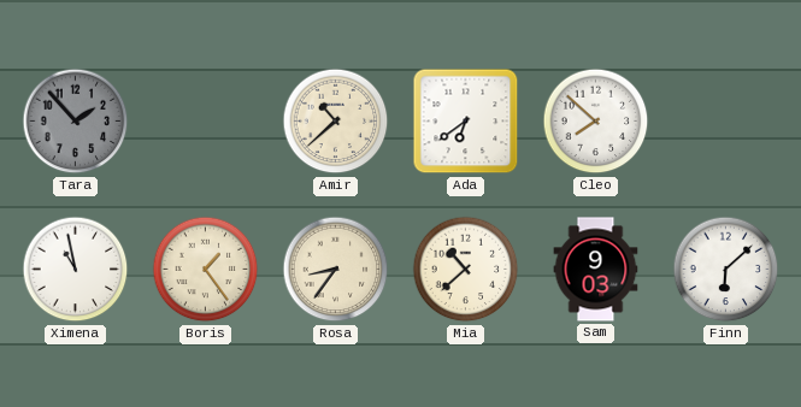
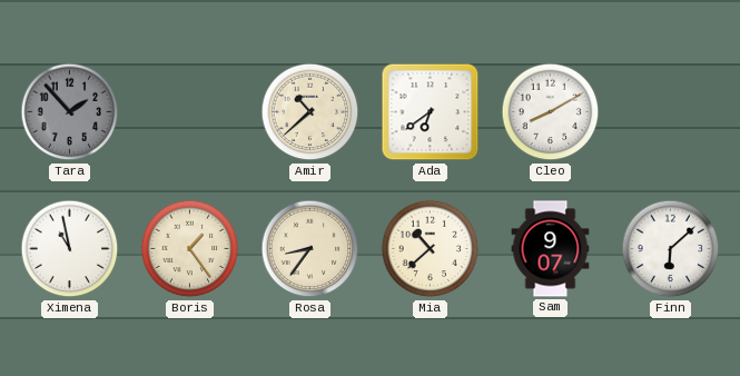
Cleo: 7:52 -> 8:10
Sam: 9:03 -> 9:07
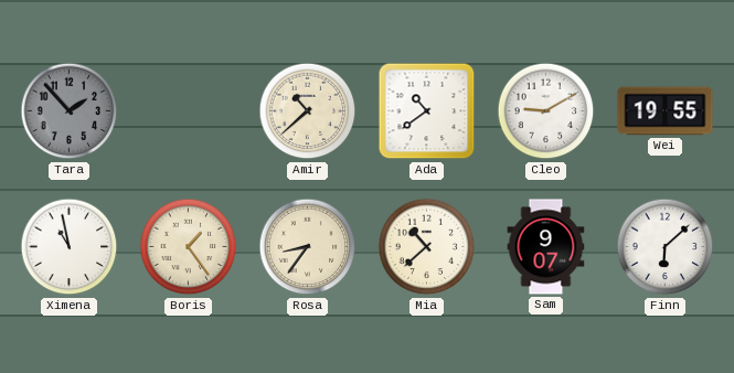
Ada: 6:39 -> 10:39
Cleo: 8:10 -> 9:10
Wei: none -> 19:55
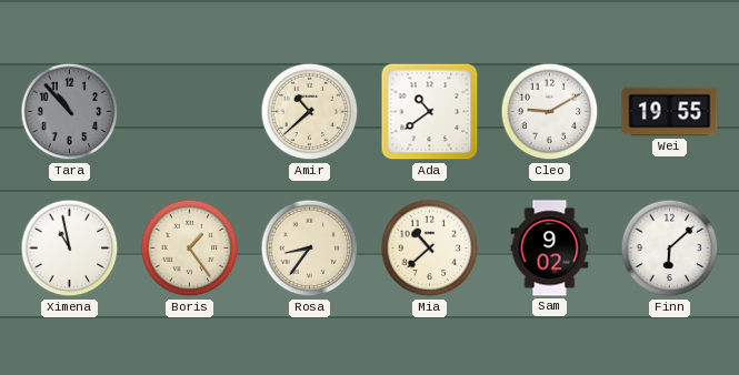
Tara: 1:53 -> 10:53
Sam: 9:07 -> 9:02
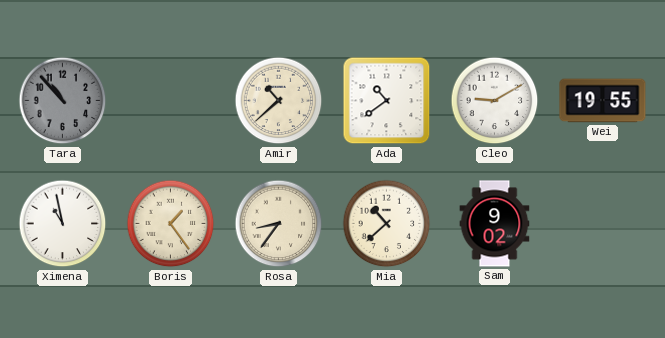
Finn: 6:08 -> none
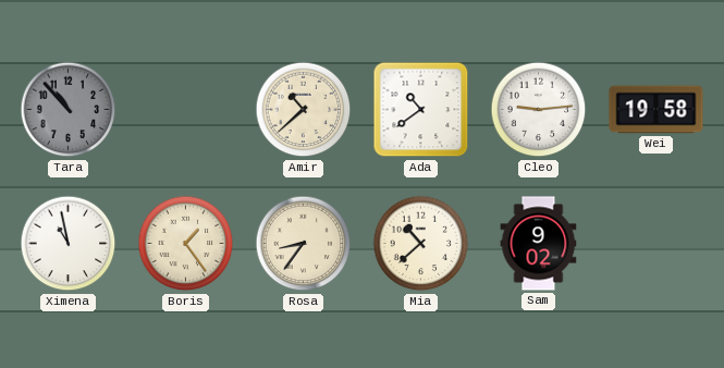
Cleo: 9:10 -> 9:14
Wei: 19:55 -> 19:58
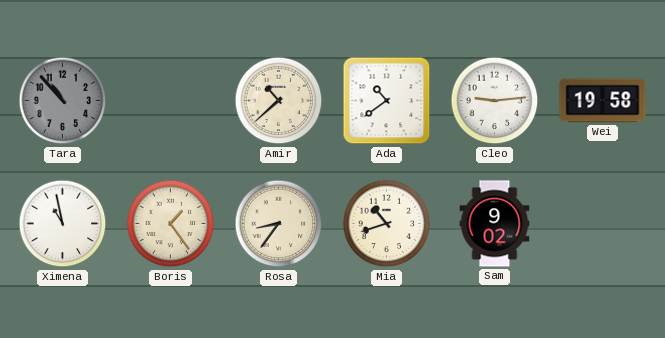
Mia: 10:38 -> 10:42
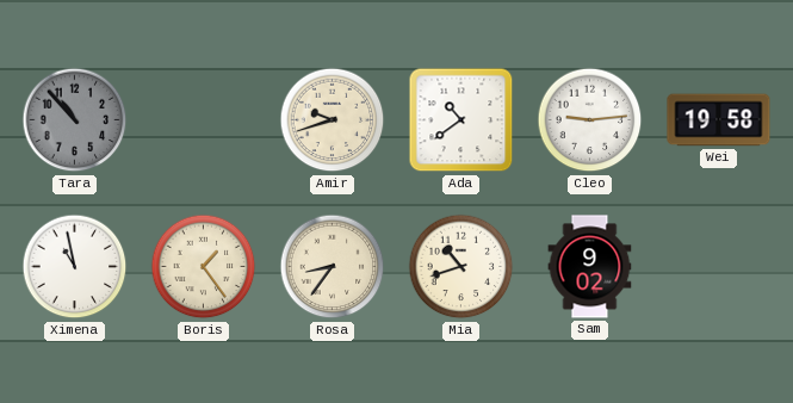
Amir: 10:38 -> 9:42
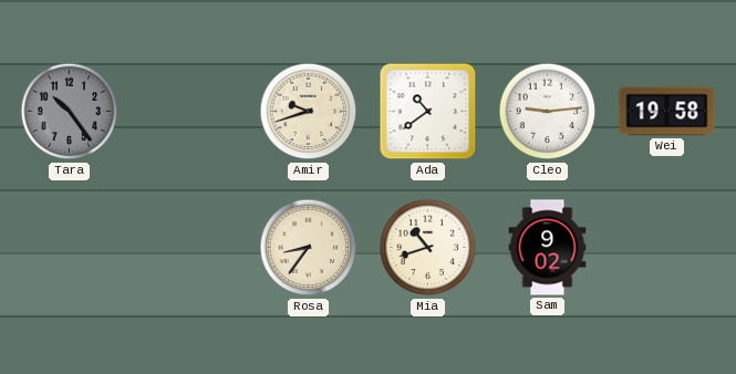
Tara: 10:53 -> 10:24
Ximena: 10:58 -> none
Boris: 1:24 -> none
